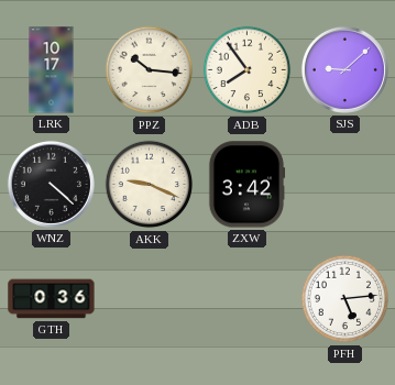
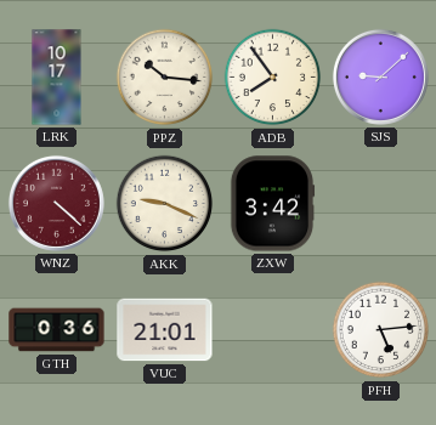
WNZ dial: black -> burgundy
VUC: none -> 21:01
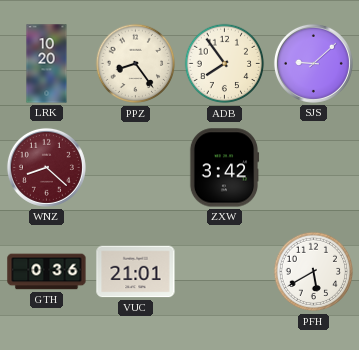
LRK: 10:17 -> 10:20
PPZ: 10:16 -> 8:24
WNZ: 4:22 -> 8:22
AKK: 9:19 -> none
PFH: 5:14 -> 5:40
